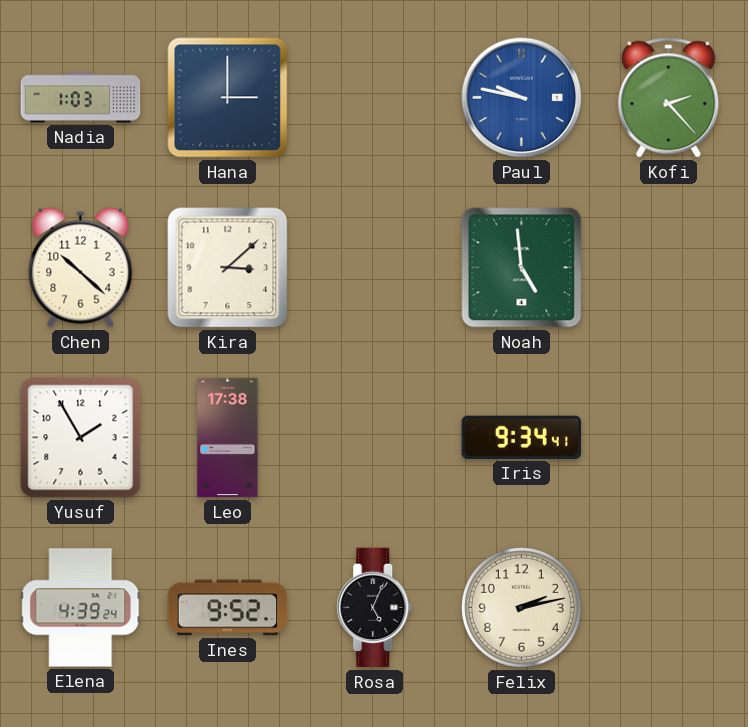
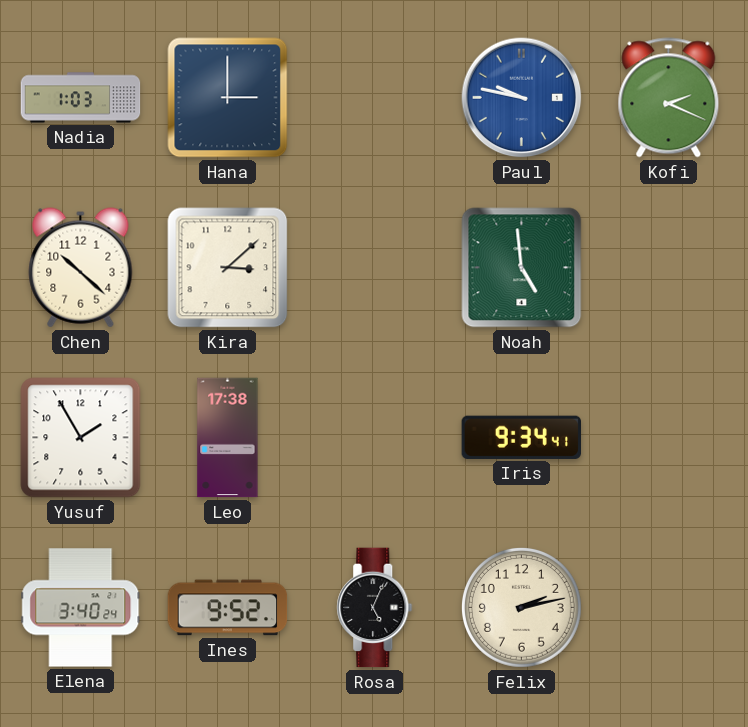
Kofi: 2:23 -> 2:19
Elena: 4:39 -> 3:40
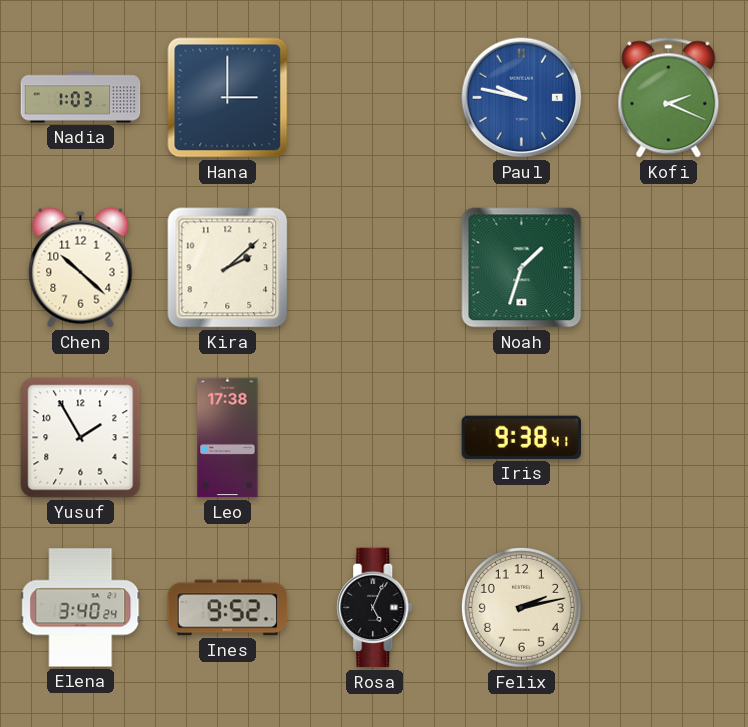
Kira: 3:08 -> 2:08
Noah: 4:59 -> 1:33
Iris: 9:34 -> 9:38
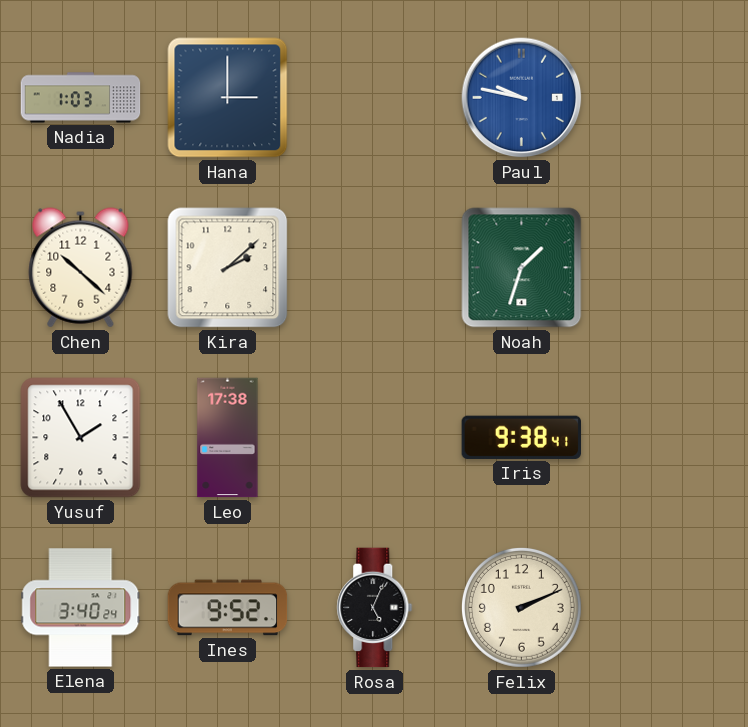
Kofi: 2:19 -> none
Felix: 2:13 -> 2:11
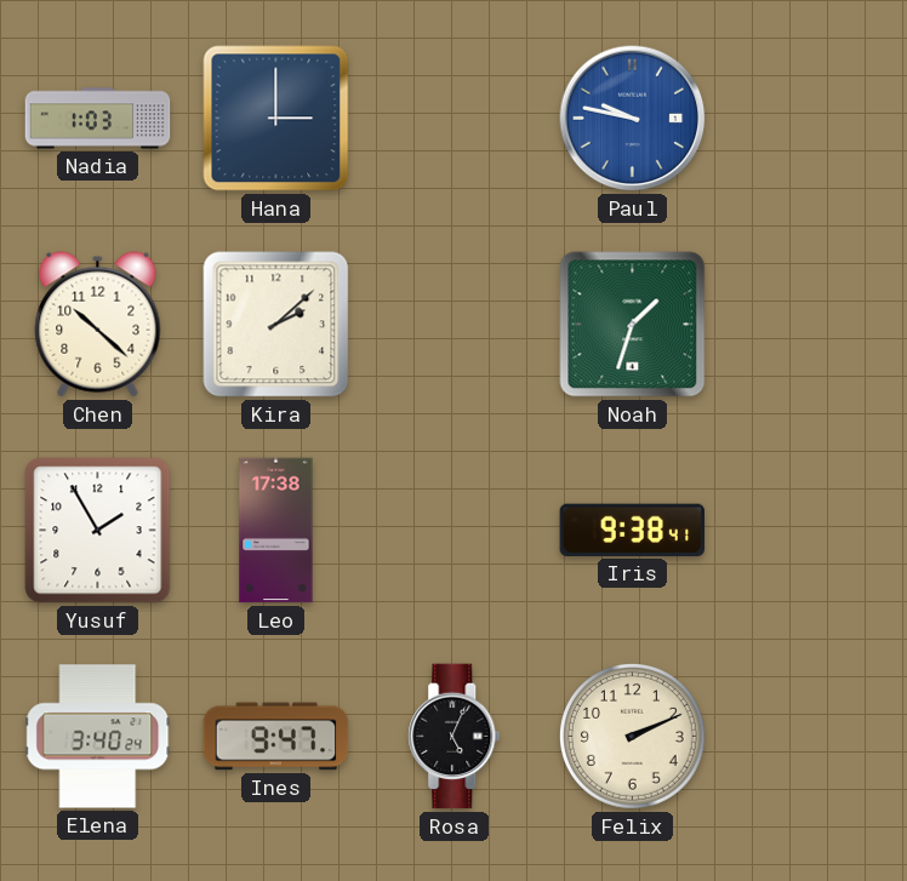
Ines: 9:52 -> 9:47
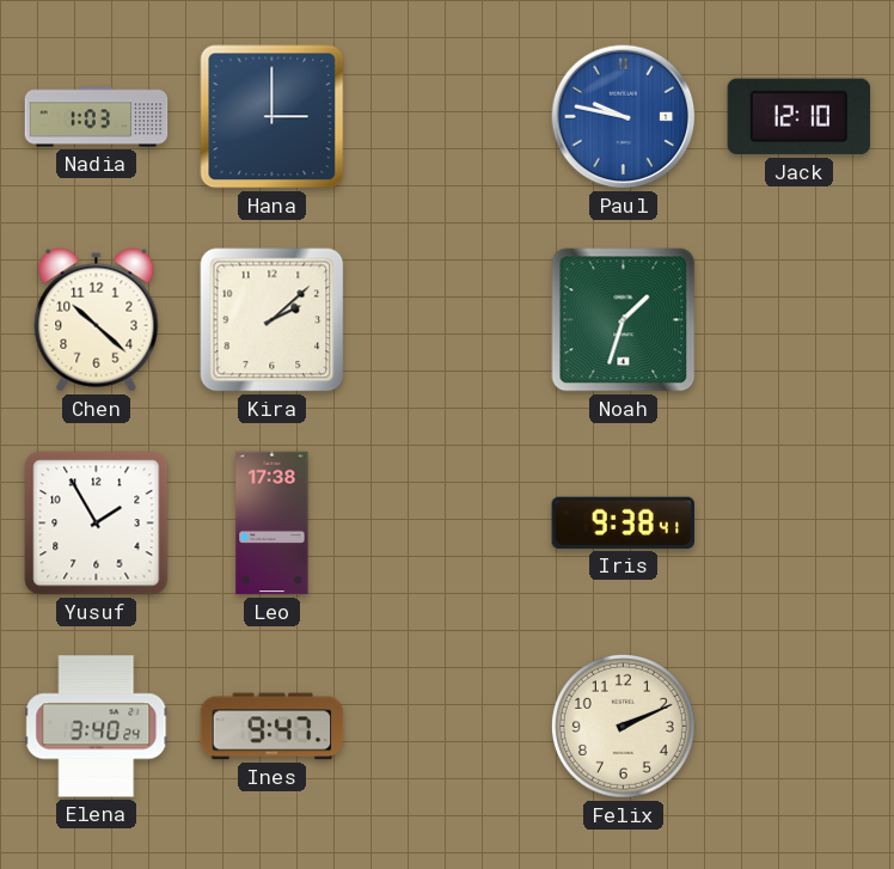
Jack: none -> 12:10
Rosa: 5:04 -> none
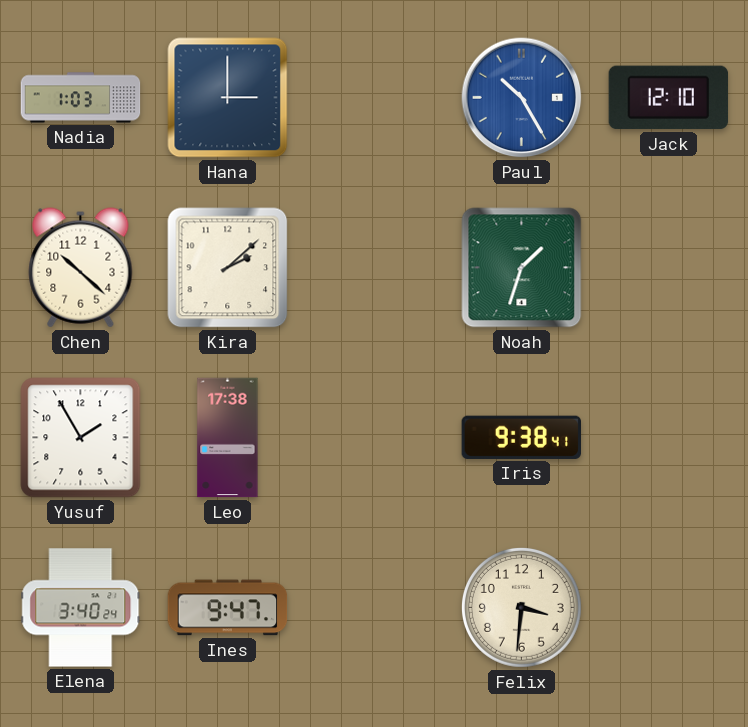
Paul: 9:47 -> 10:25
Felix: 2:11 -> 3:31
